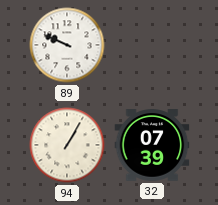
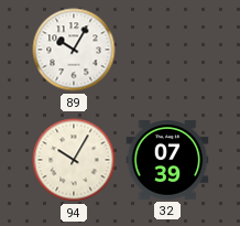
89: 9:49 -> 10:05
94: 1:05 -> 10:05
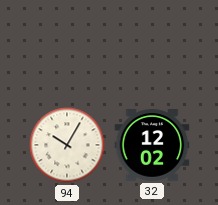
89: 10:05 -> none
32: 07:39 -> 12:02
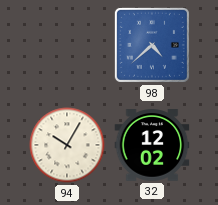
98: none -> 4:38
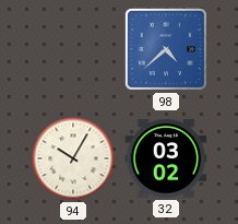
32: 12:02 -> 03:02
